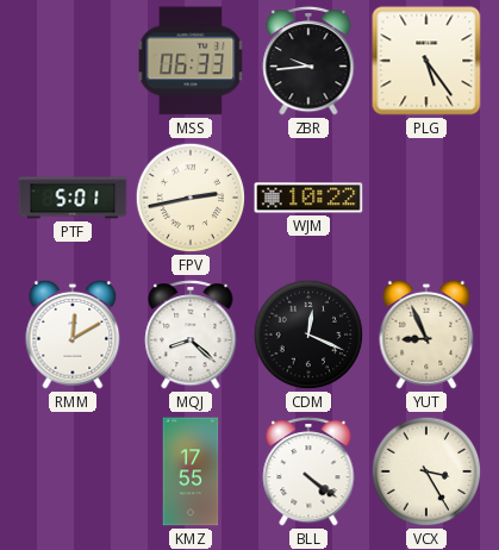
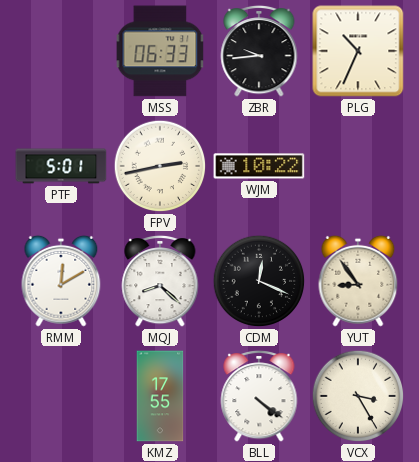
PLG: 5:24 -> 10:34
YUT: 8:56 -> 8:54
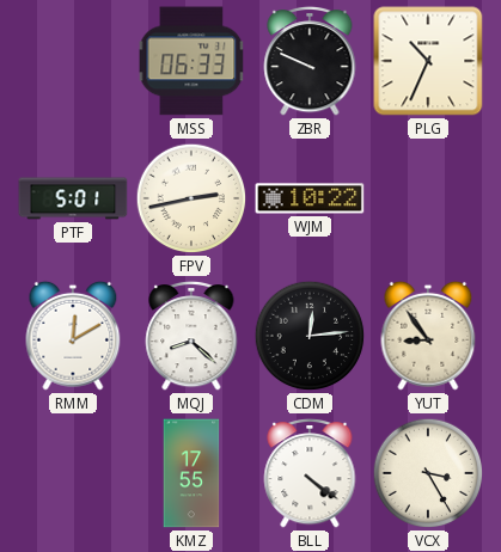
ZBR: 9:44 -> 9:49
CDM: 12:19 -> 12:14
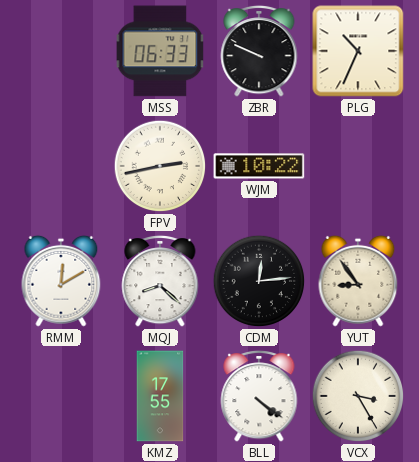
PTF: 5:01 -> none
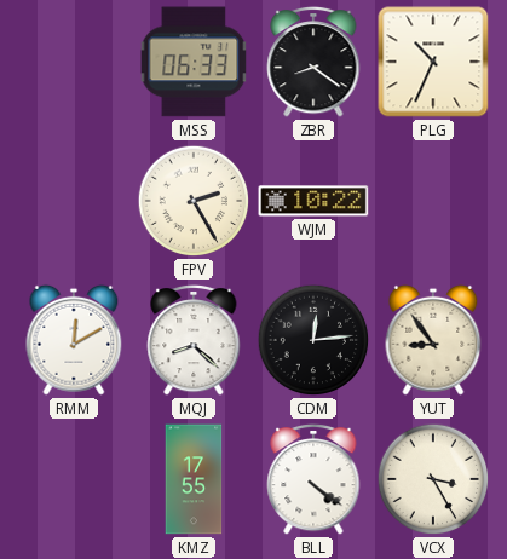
ZBR: 9:49 -> 8:21
FPV: 2:43 -> 2:25
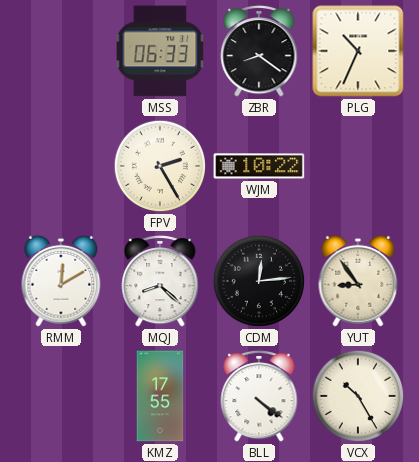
VCX: 3:25 -> 10:25
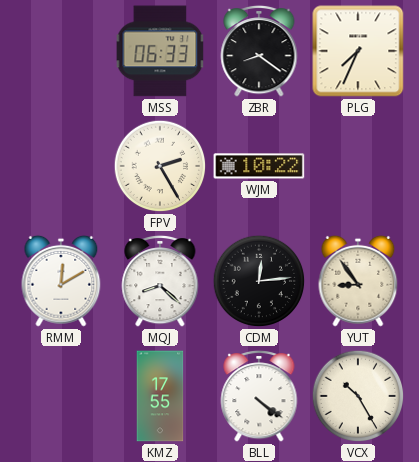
PLG: 10:34 -> 7:34
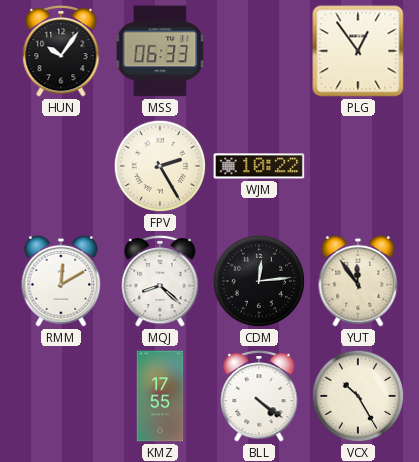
HUN: none -> 10:06
ZBR: 8:21 -> none
PLG: 7:34 -> 12:54
YUT: 8:54 -> 11:54
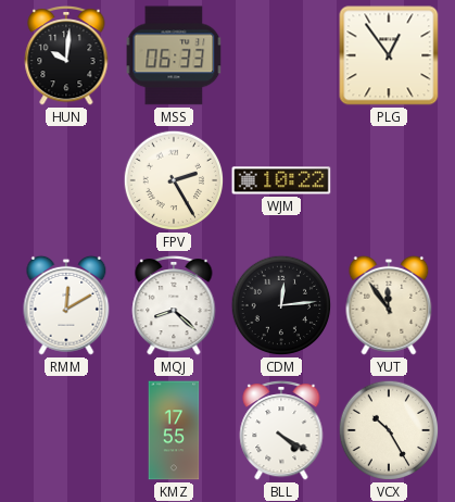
HUN: 10:06 -> 10:01
BLL: 4:21 -> 4:20
